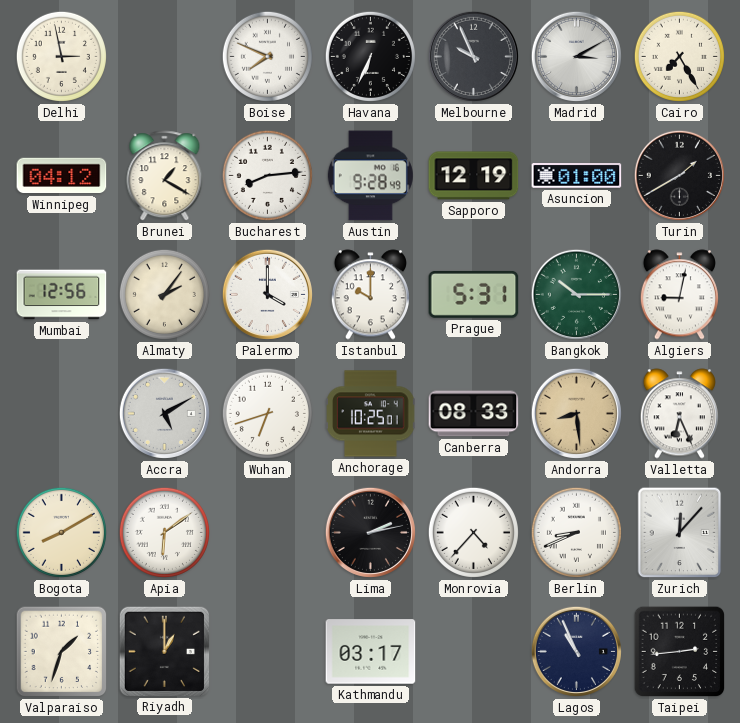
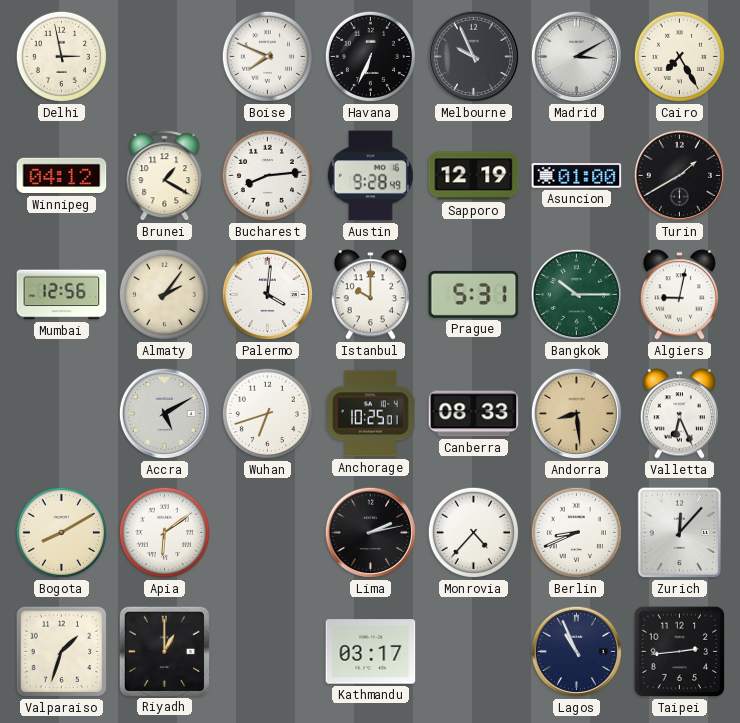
Palermo: 4:00 -> 4:01
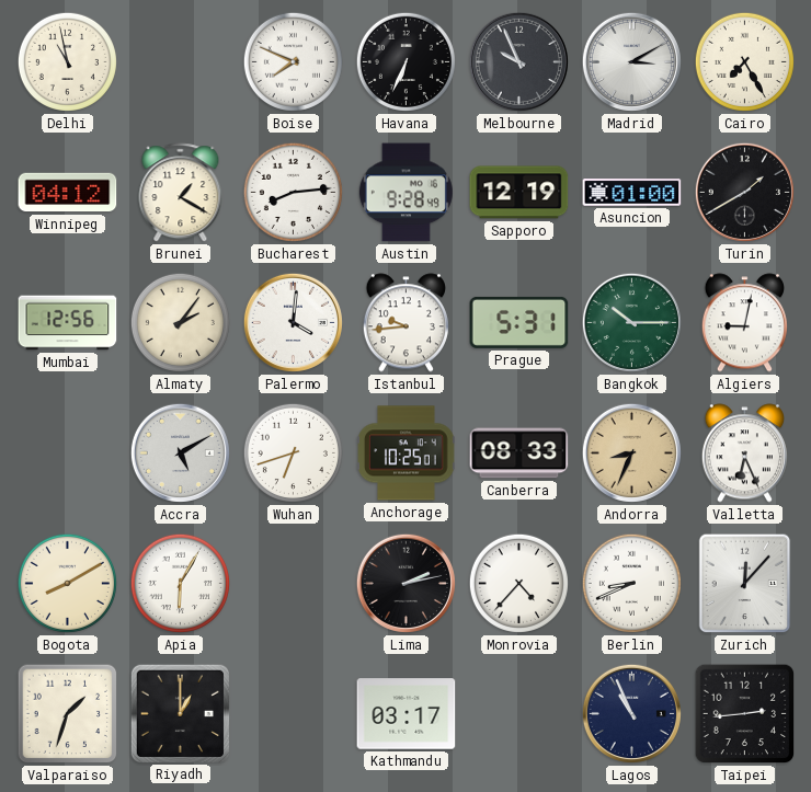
Delhi: 2:58 -> 10:58
Istanbul: 10:00 -> 9:44
Andorra: 8:29 -> 8:34
Apia: 6:09 -> 6:05
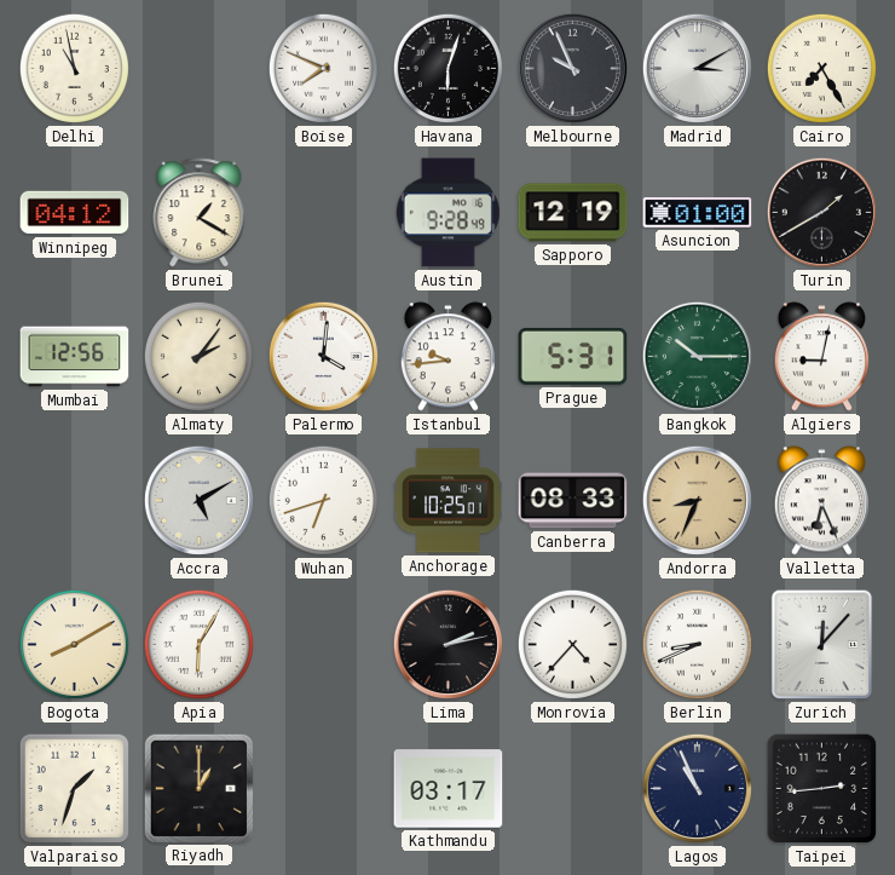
Havana: 6:34 -> 6:03
Bucharest: 8:14 -> none
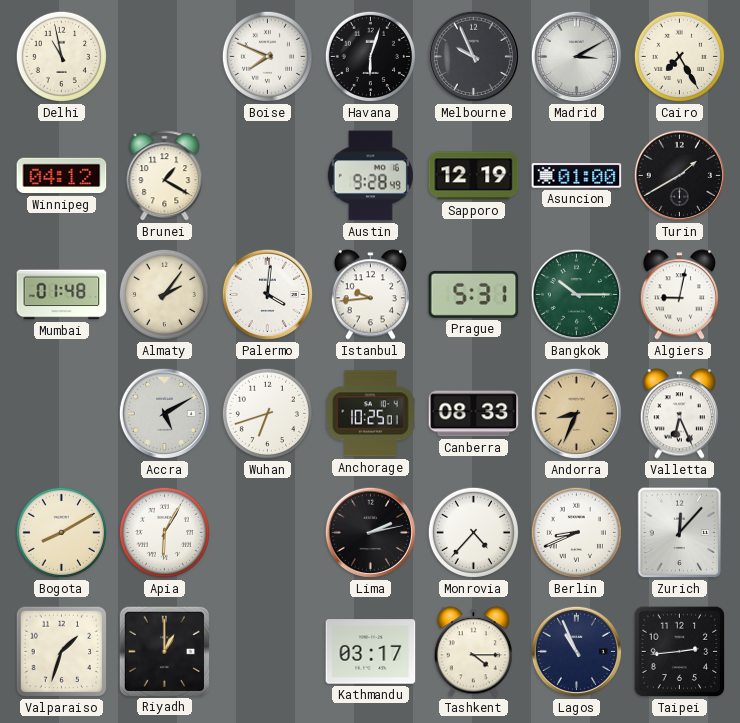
Mumbai: 12:56 -> 01:48
Tashkent: none -> 4:15
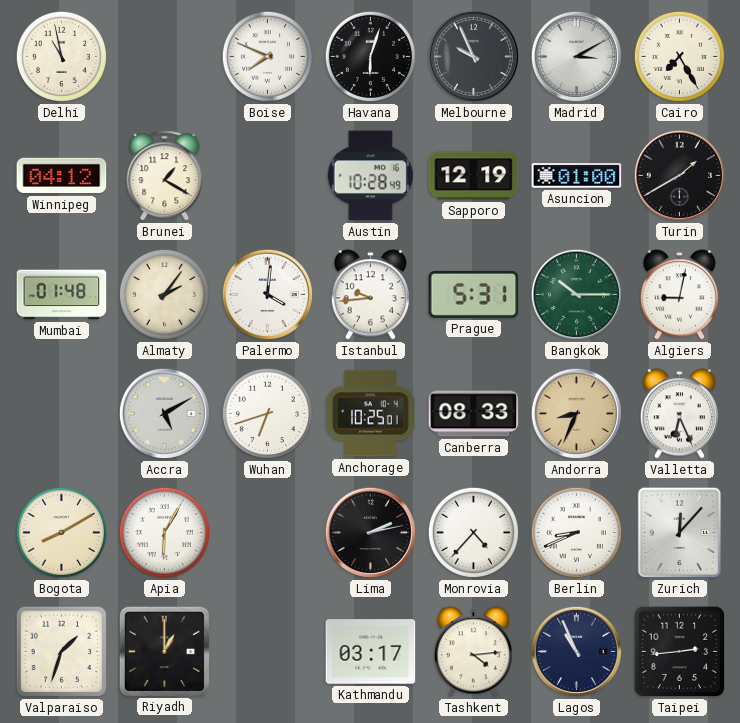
Austin: 9:28 -> 10:28
Tashkent: 4:15 -> 4:14
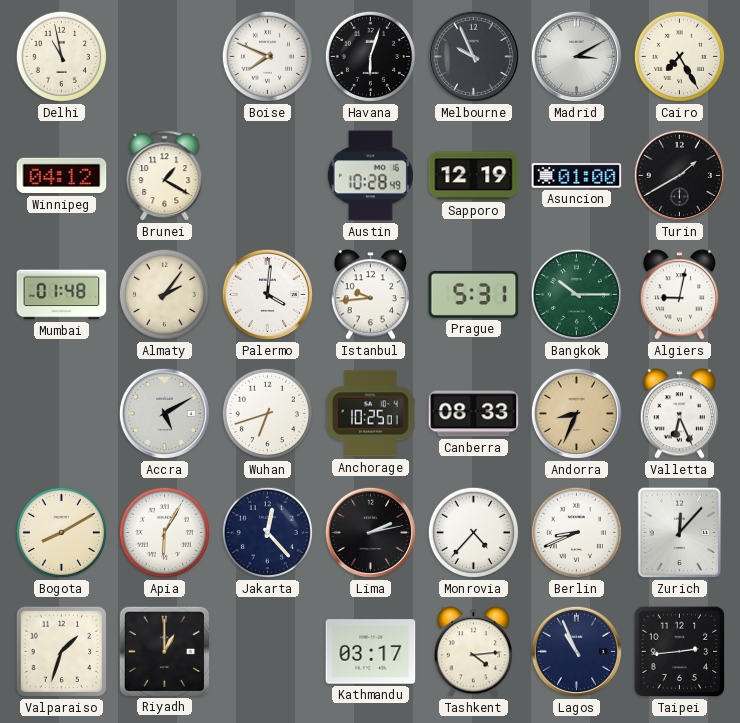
Jakarta: none -> 12:23
